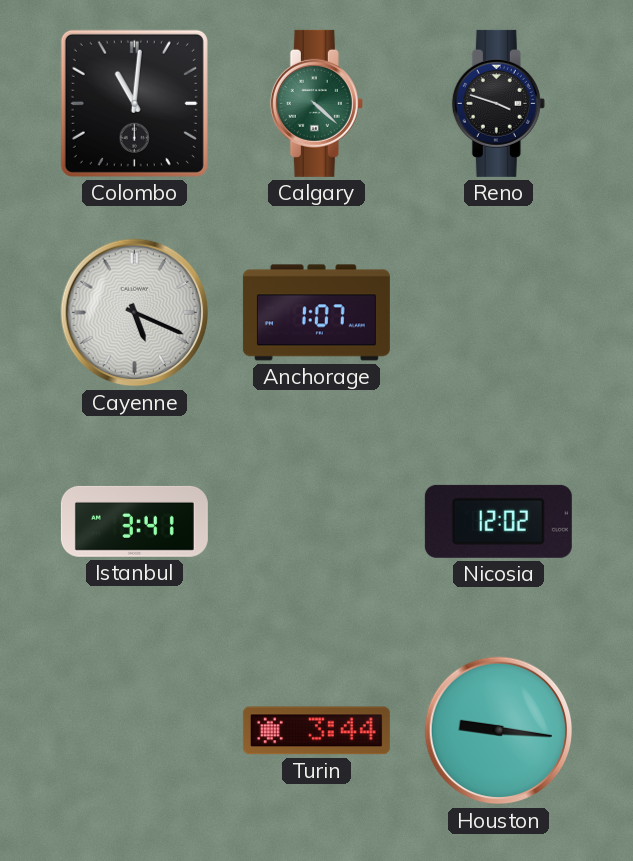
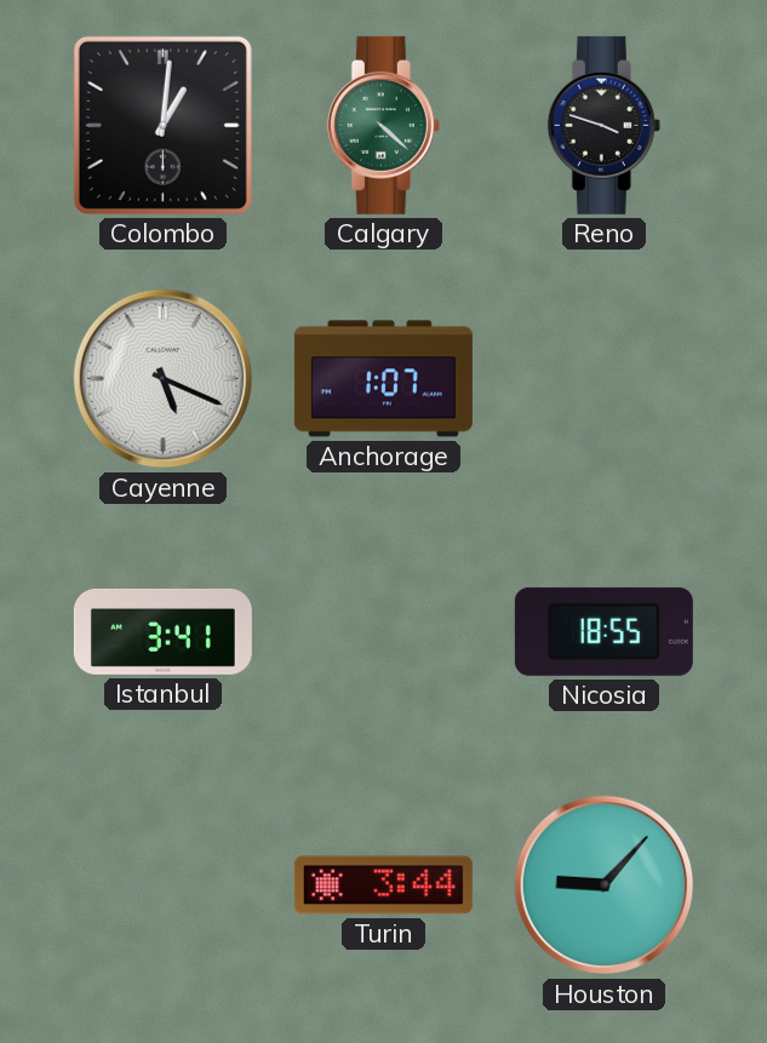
Colombo: 11:01 -> 1:01
Nicosia: 12:02 -> 18:55
Houston: 9:16 -> 9:07
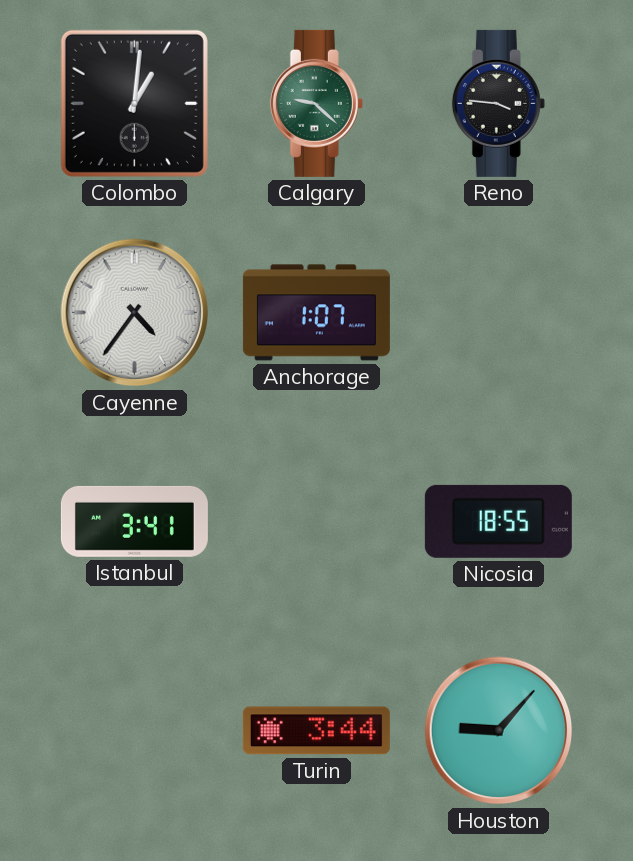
Calgary: 4:22 -> 9:22
Reno: 3:48 -> 3:46
Cayenne: 5:19 -> 4:36
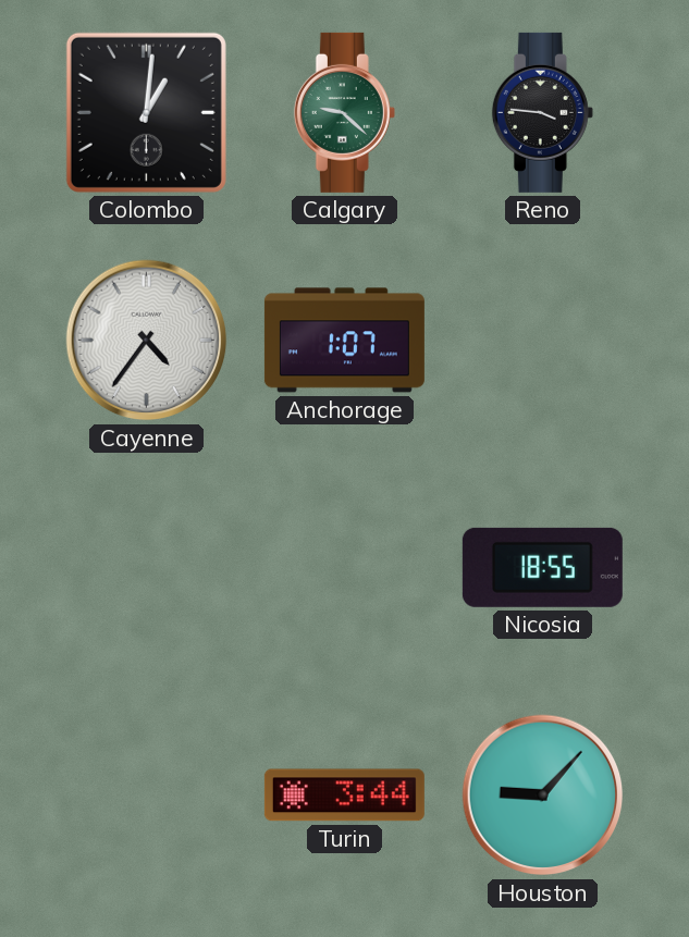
Istanbul: 3:41 -> none
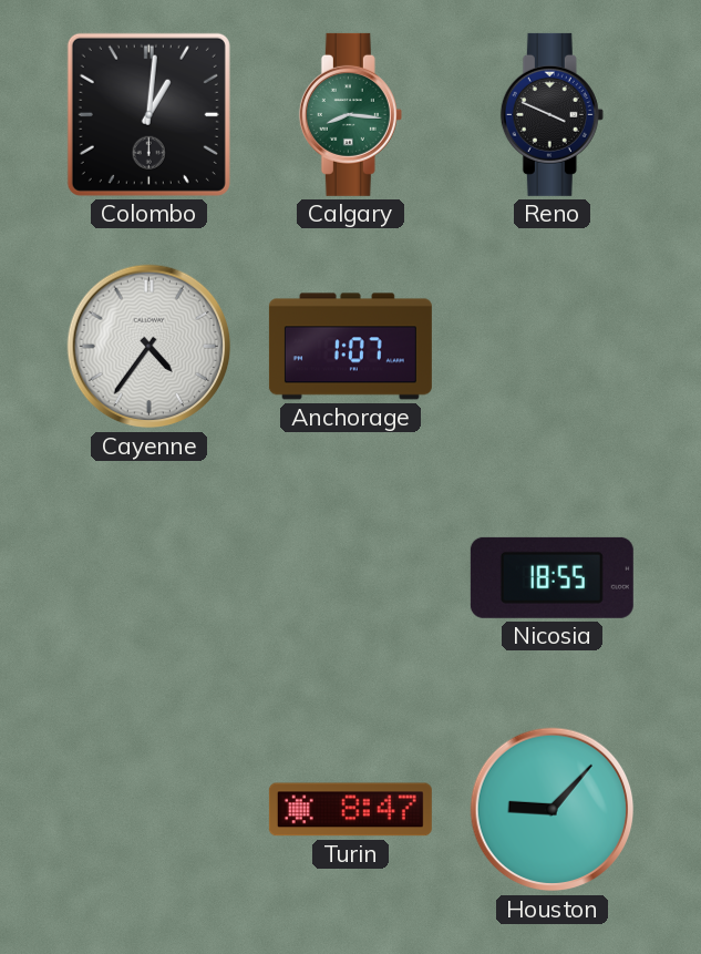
Calgary: 9:22 -> 8:16
Reno: 3:46 -> 3:49
Turin: 3:44 -> 8:47
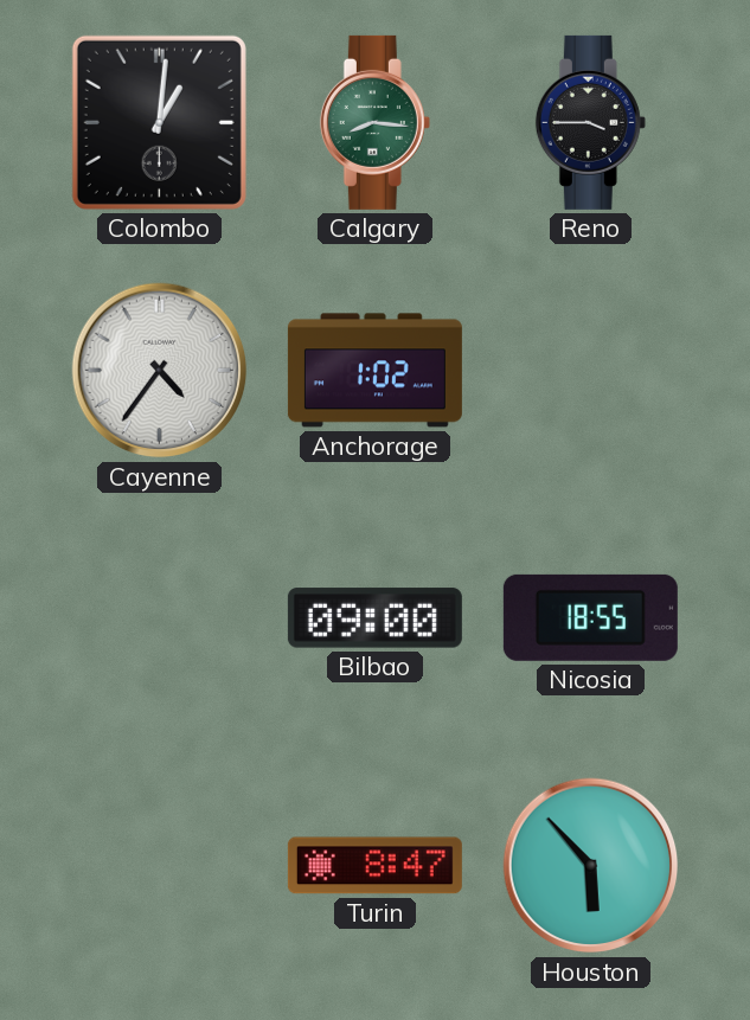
Reno: 3:49 -> 3:45
Anchorage: 1:07 -> 1:02
Bilbao: none -> 09:00
Houston: 9:07 -> 5:53
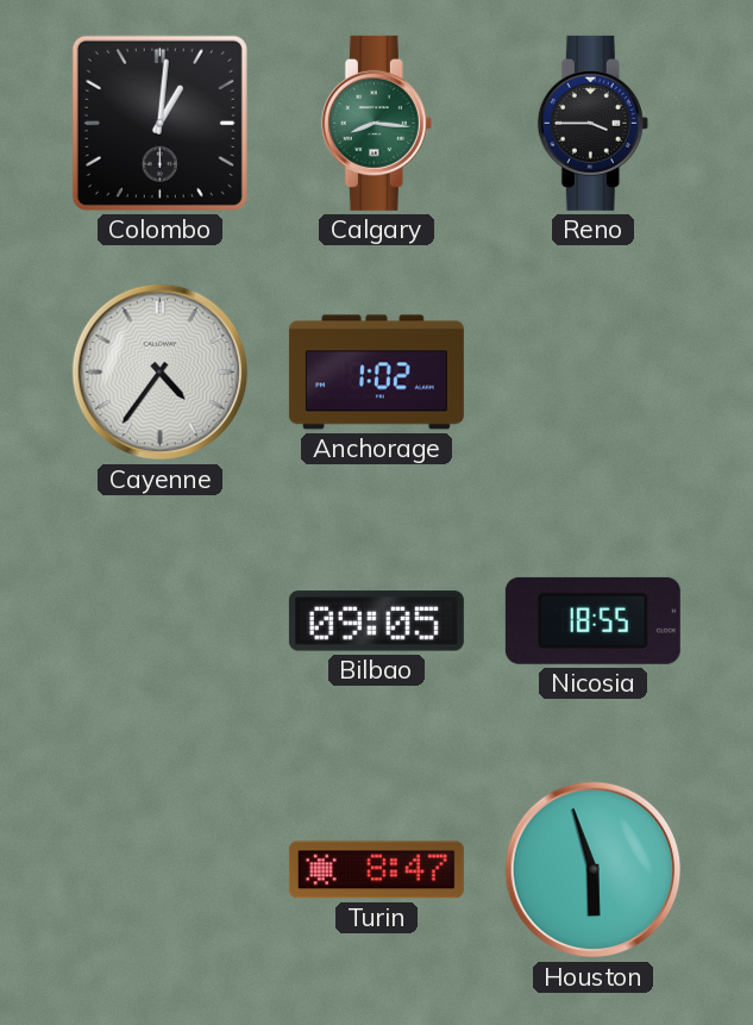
Bilbao: 09:00 -> 09:05
Houston: 5:53 -> 5:57
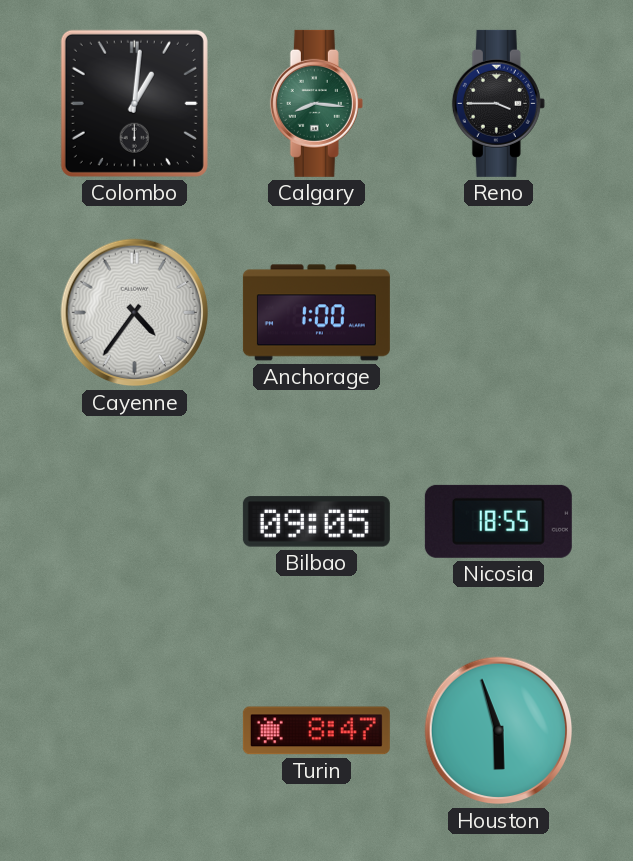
Anchorage: 1:02 -> 1:00
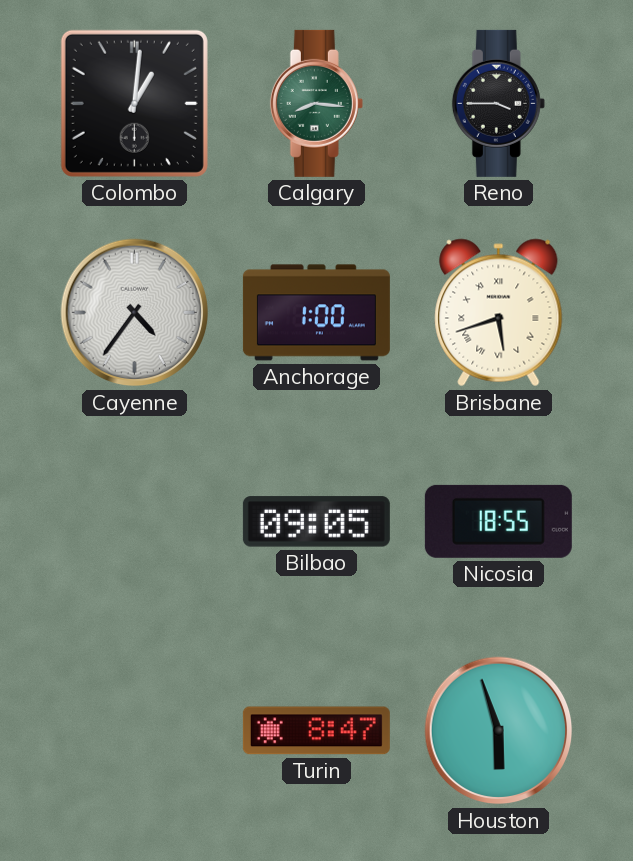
Brisbane: none -> 5:42
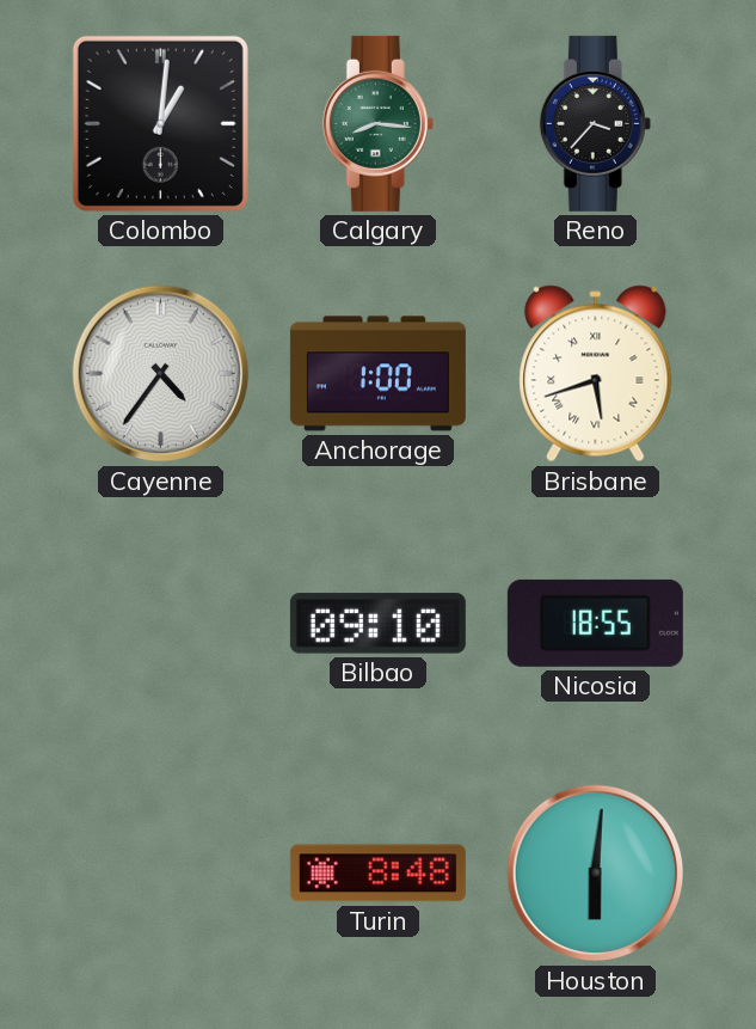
Reno: 3:45 -> 3:37
Bilbao: 09:05 -> 09:10
Turin: 8:47 -> 8:48
Houston: 5:57 -> 6:01
